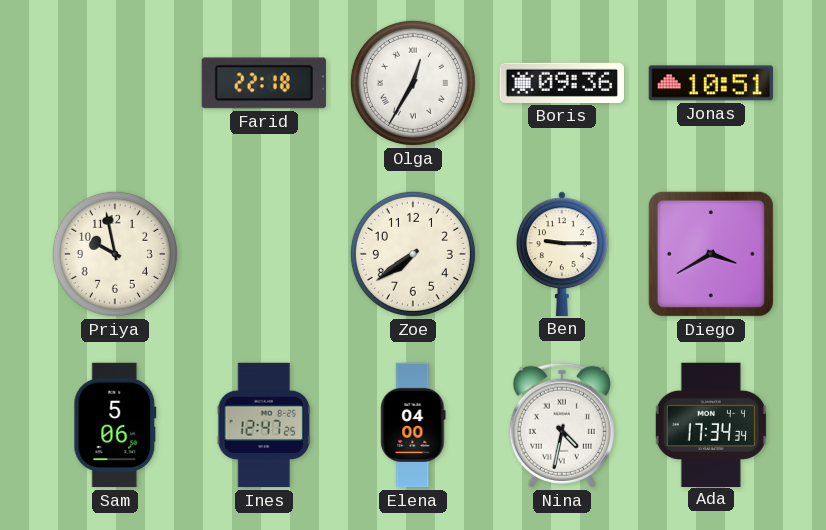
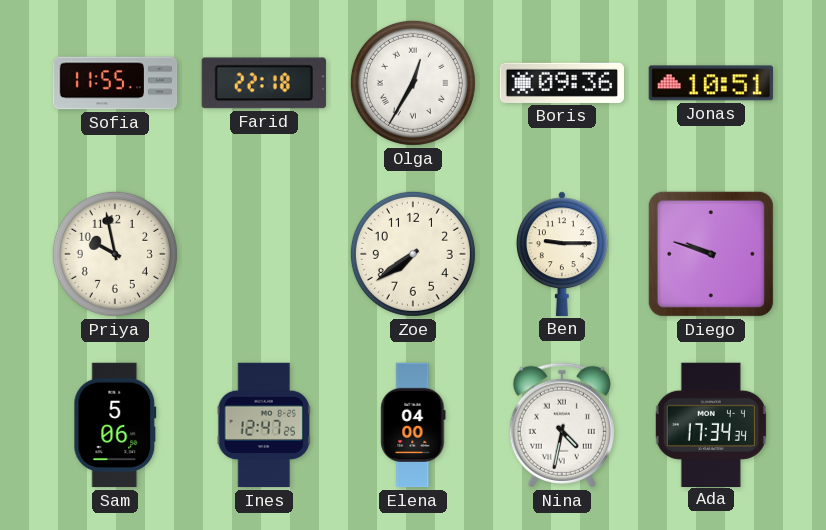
Sofia: none -> 11:55
Diego: 3:40 -> 9:48
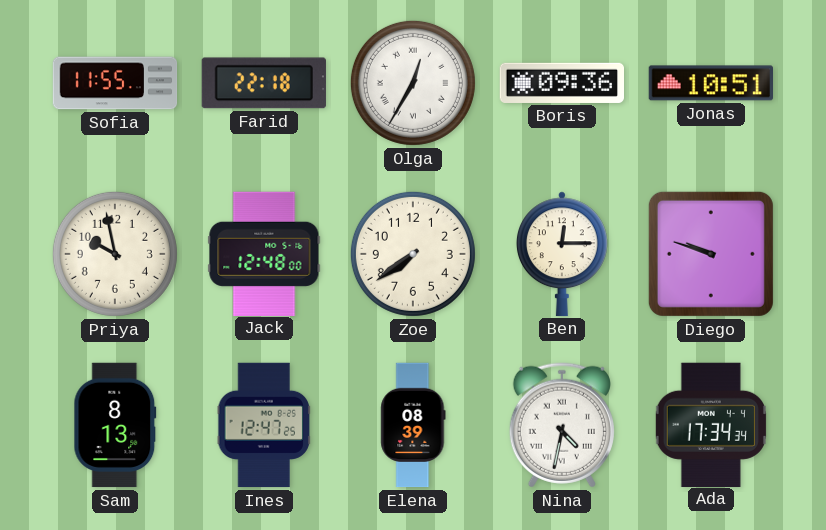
Jack: none -> 12:48
Ben: 9:15 -> 12:15
Sam: 5:06 -> 8:13
Elena: 04:00 -> 08:39
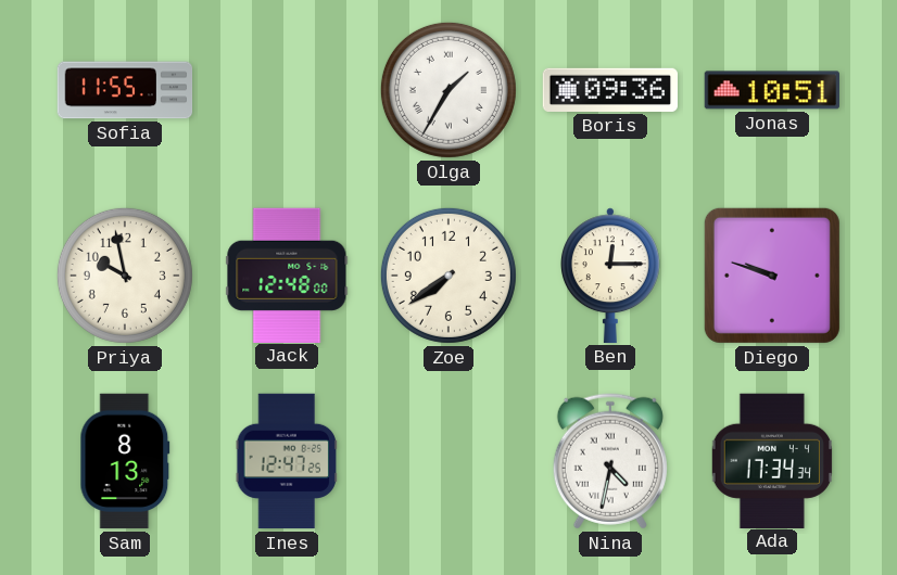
Farid: 22:18 -> none
Olga: 12:35 -> 1:35
Elena: 08:39 -> none
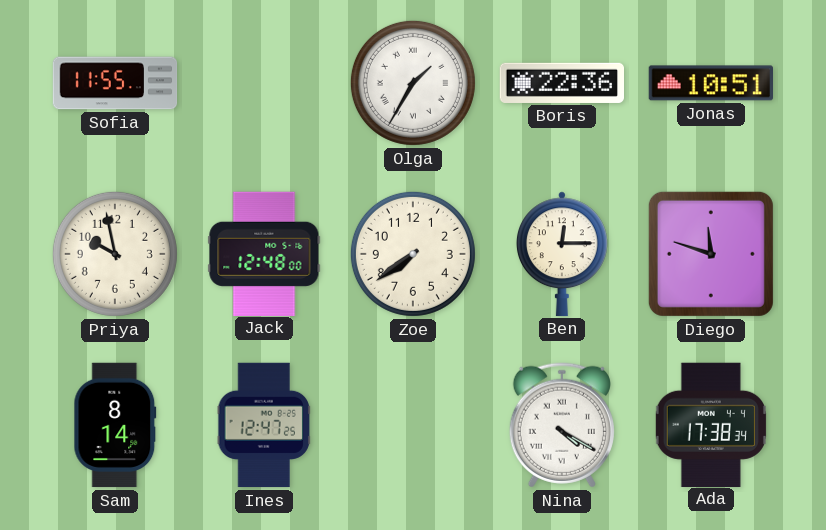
Boris: 09:36 -> 22:36
Diego: 9:48 -> 11:48
Sam: 8:13 -> 8:14
Nina: 4:32 -> 4:20
Ada: 17:34 -> 17:38
